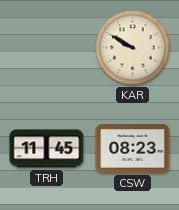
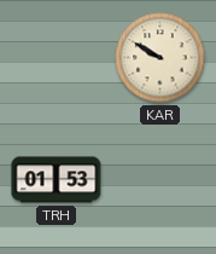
TRH: 11:45 -> 01:53
CSW: 08:23 -> none
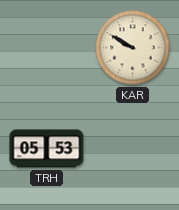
TRH: 01:53 -> 05:53
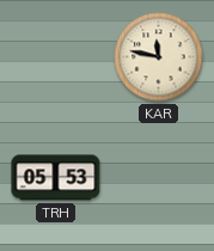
KAR: 9:50 -> 11:47
